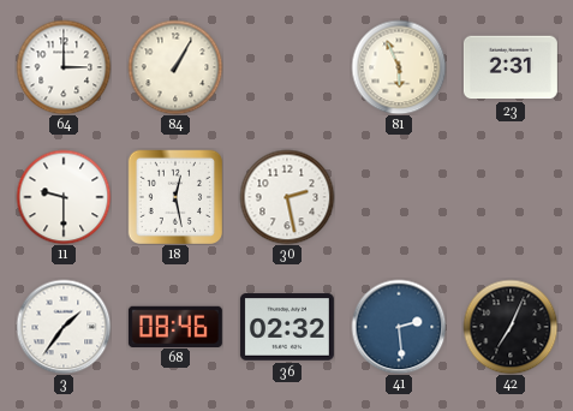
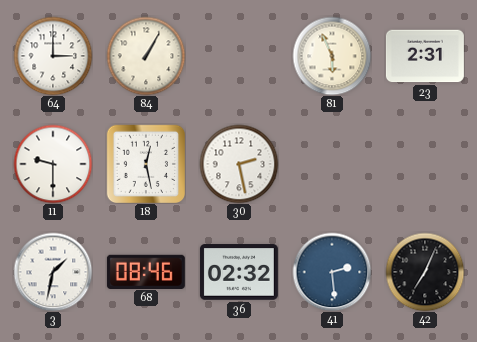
3: 1:36 -> 1:32
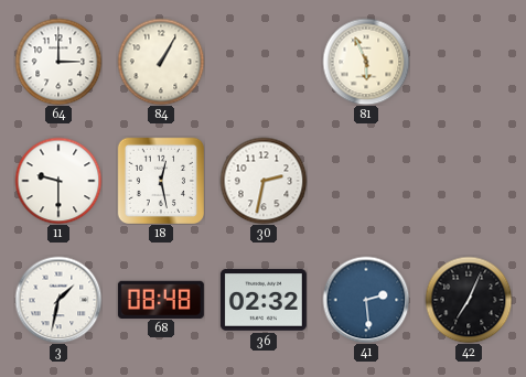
23: 2:31 -> none
30: 2:28 -> 2:32
68: 08:46 -> 08:48
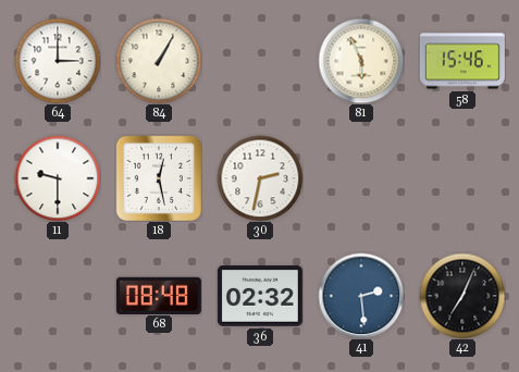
58: none -> 15:46
3: 1:32 -> none
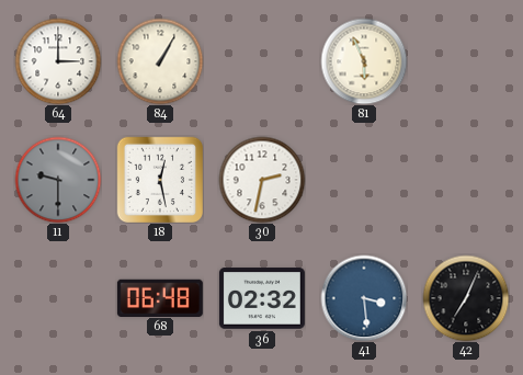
58: 15:46 -> none
11 dial: white -> grey
68: 08:48 -> 06:48
41: 2:29 -> 3:29
